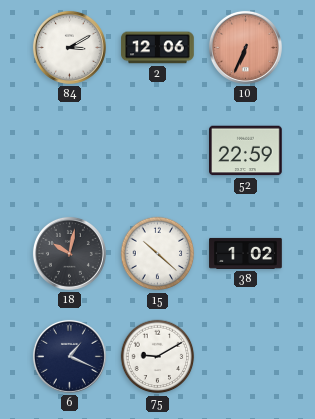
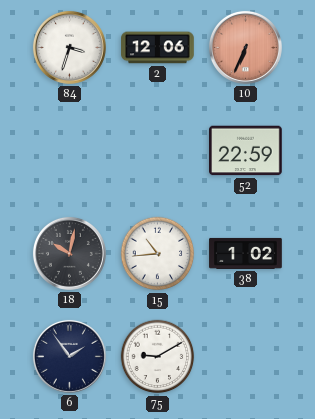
84: 3:10 -> 3:33
15: 10:22 -> 10:44
6: 1:19 -> 1:54
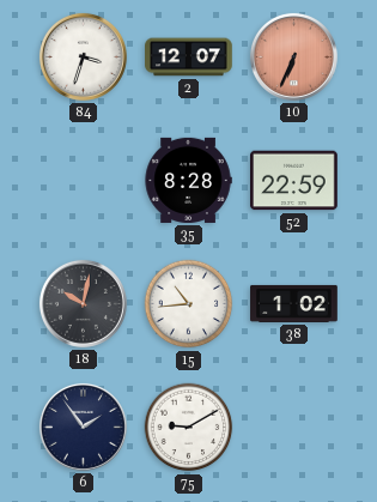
2: 12:06 -> 12:07
35: none -> 8:28
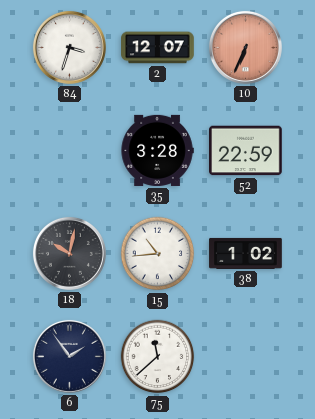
35: 8:28 -> 3:28
75: 9:10 -> 11:38
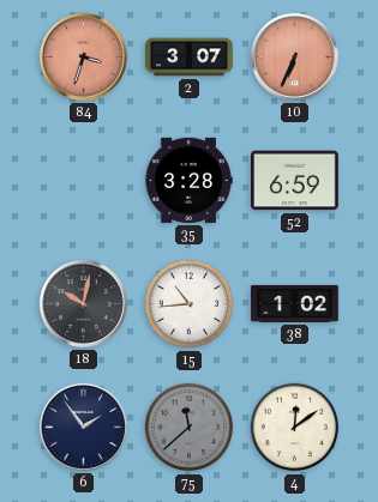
84 dial: white -> salmon
2: 12:07 -> 3:07
52: 22:59 -> 6:59
75 dial: white -> grey
4: none -> 12:09
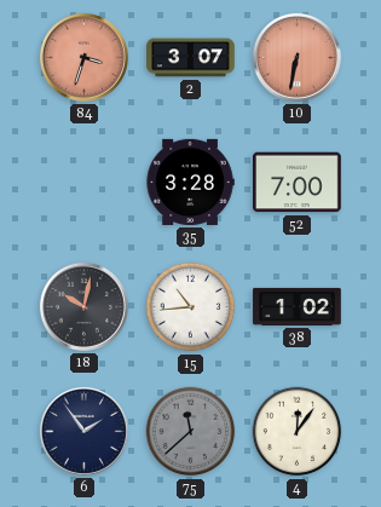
10: 6:34 -> 6:32
52: 6:59 -> 7:00
4: 12:09 -> 12:06
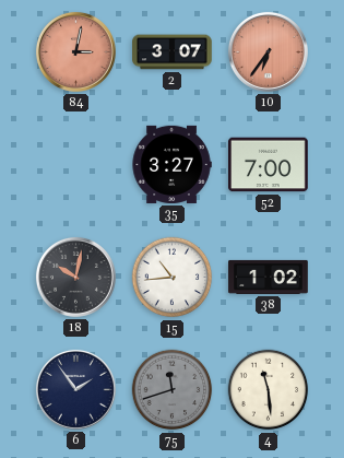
84: 3:33 -> 3:02
10: 6:32 -> 6:36
35: 3:28 -> 3:27
75: 11:38 -> 11:42
4: 12:06 -> 11:29
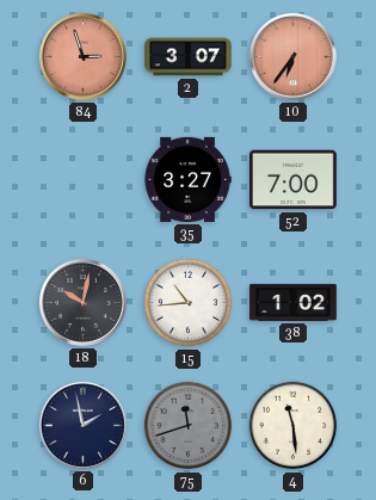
84: 3:02 -> 2:57
6: 1:54 -> 1:58
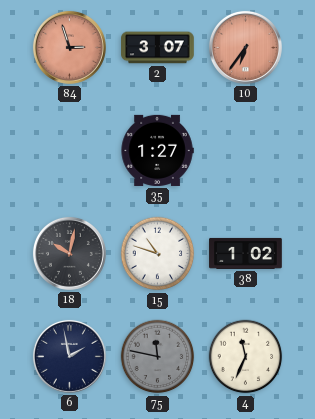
35: 3:27 -> 1:27
52: 7:00 -> none
15: 10:44 -> 10:48
75: 11:42 -> 11:47
4: 11:29 -> 11:34
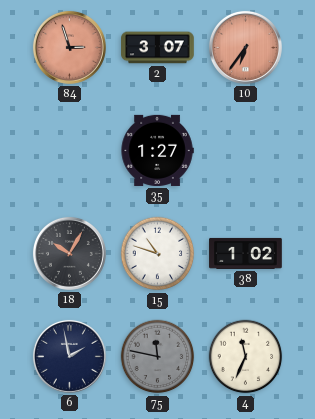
18: 10:02 -> 10:05
